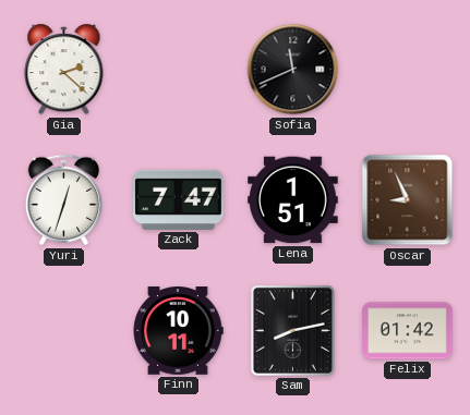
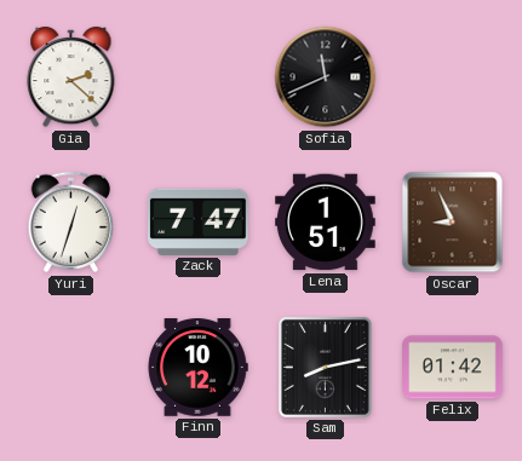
Finn: 10:11 -> 10:12
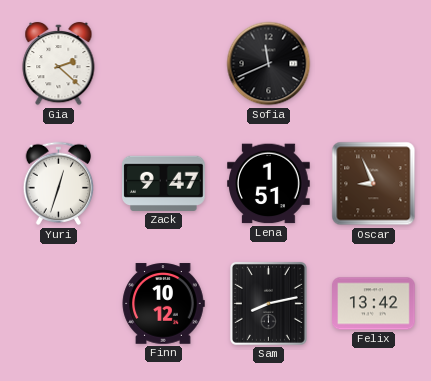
Zack: 7:47 -> 9:47
Felix: 01:42 -> 13:42
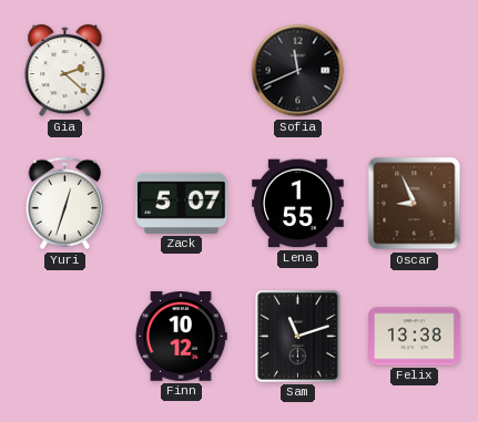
Zack: 9:47 -> 5:07
Lena: 1:51 -> 1:55
Sam: 8:13 -> 11:12
Felix: 13:42 -> 13:38
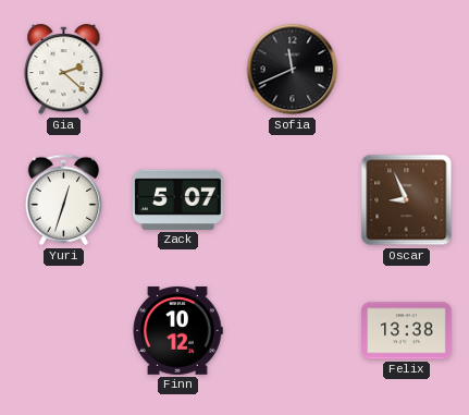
Lena: 1:55 -> none
Sam: 11:12 -> none
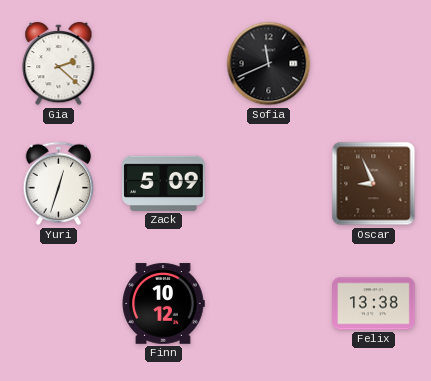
Zack: 5:07 -> 5:09
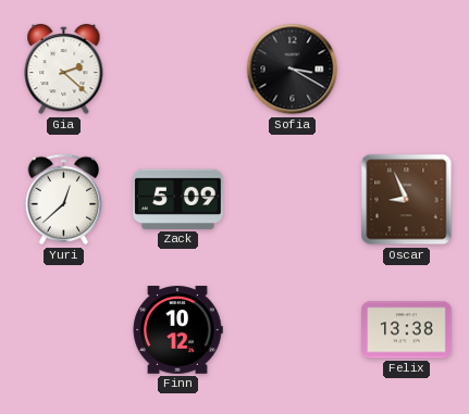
Sofia: 11:41 -> 3:20
Yuri: 12:33 -> 12:38
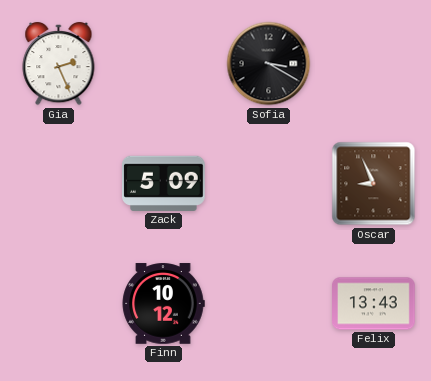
Gia: 2:22 -> 2:26
Yuri: 12:38 -> none
Felix: 13:38 -> 13:43
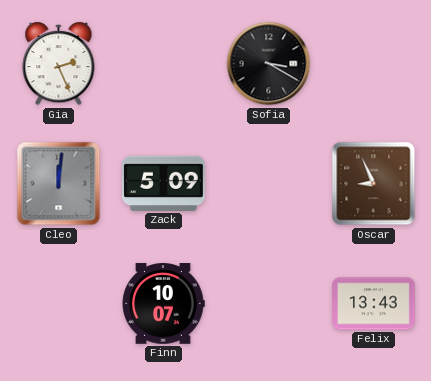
Cleo: none -> 12:01
Finn: 10:12 -> 10:07
